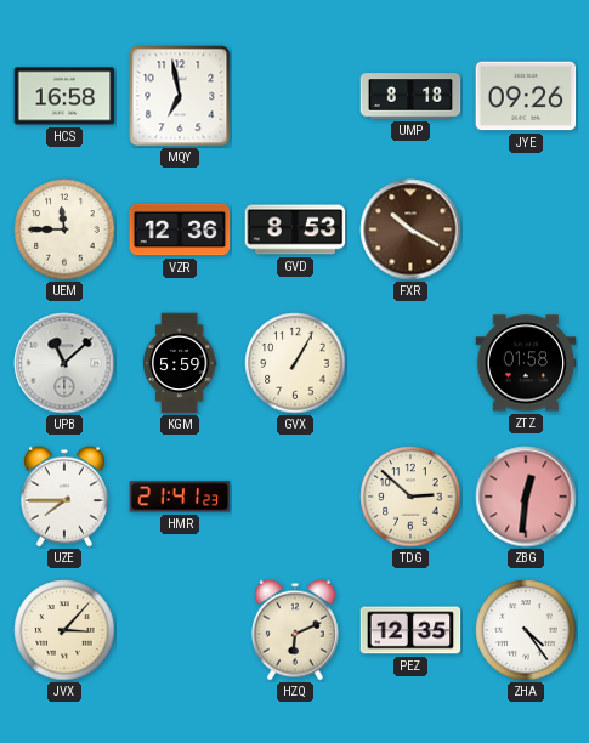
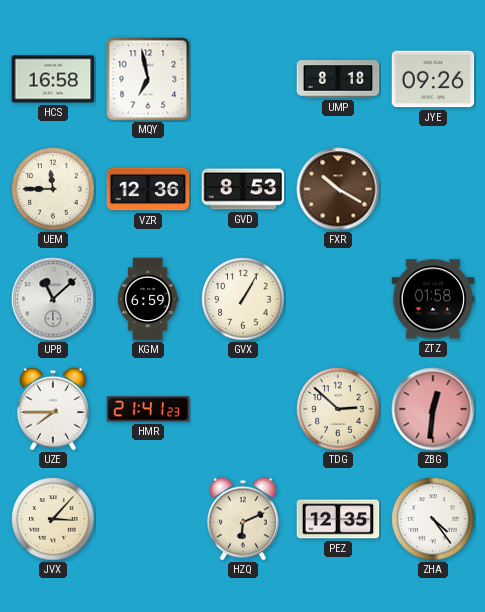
KGM: 5:59 -> 6:59
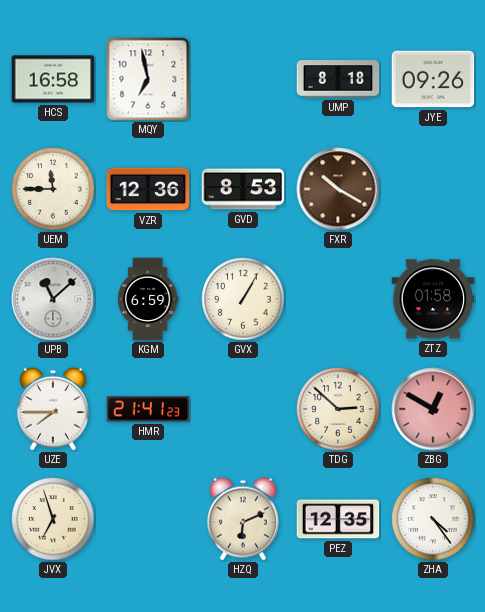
ZBG: 12:31 -> 12:50
JVX: 3:07 -> 6:57
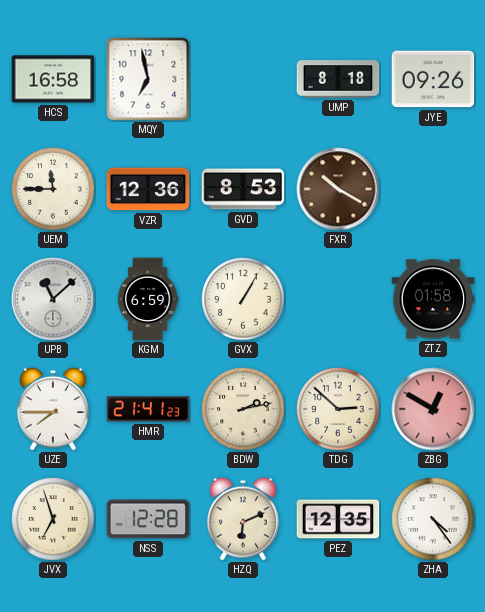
BDW: none -> 2:13
NSS: none -> 12:28
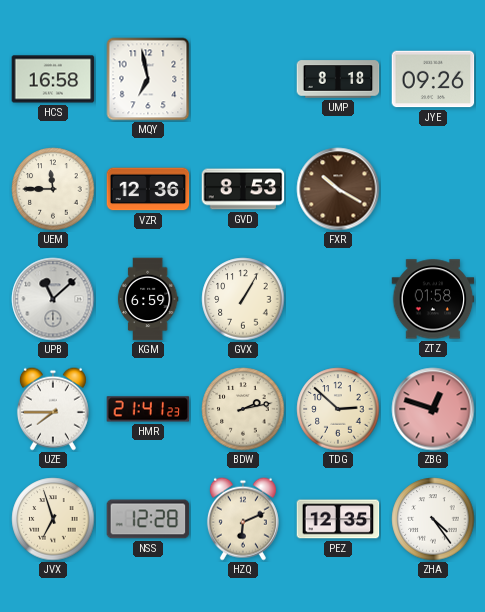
ZBG: 12:50 -> 12:48
